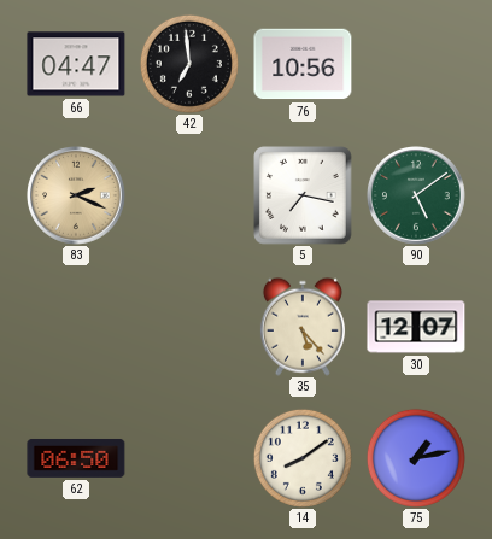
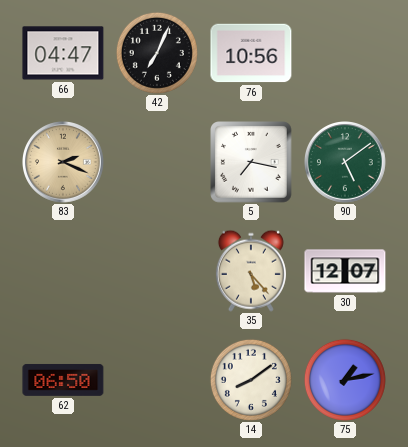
42: 6:59 -> 7:04
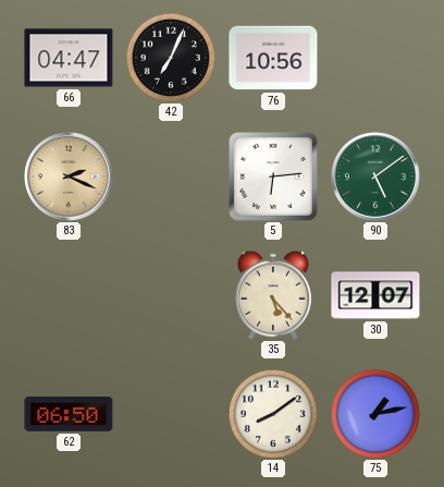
5: 7:17 -> 6:14
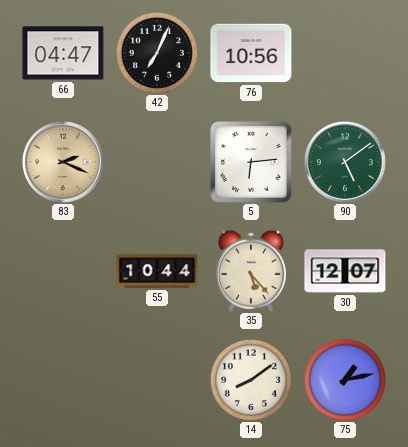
55: none -> 10:44
62: 06:50 -> none
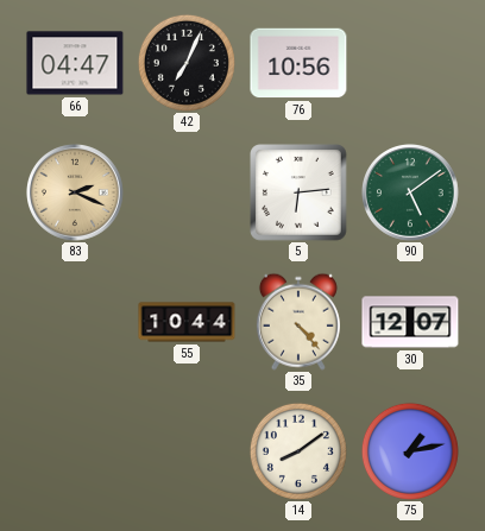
35: 5:23 -> 4:23
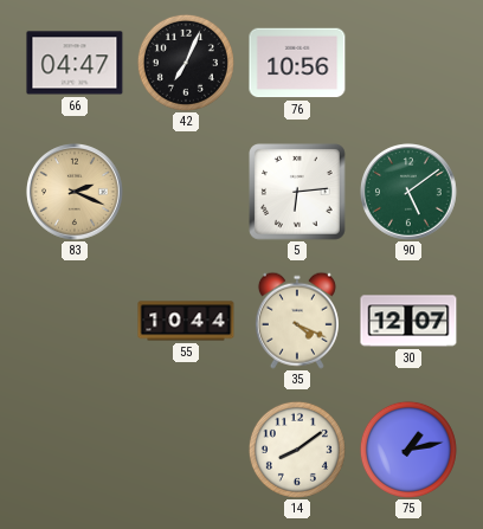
35: 4:23 -> 4:19
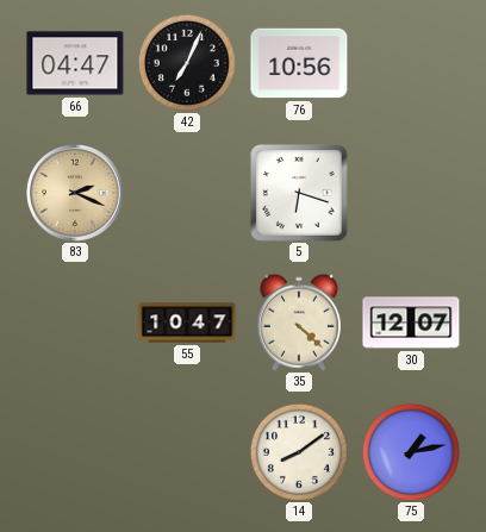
5: 6:14 -> 6:18
90: 5:09 -> none
55: 10:44 -> 10:47
35: 4:19 -> 4:22
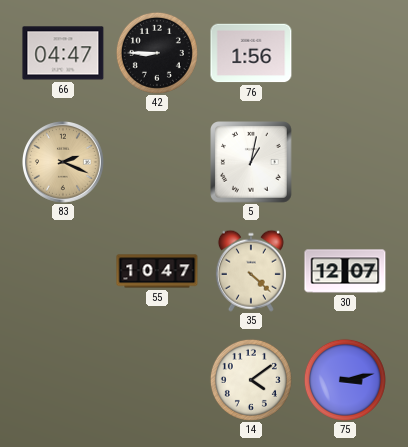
42: 7:04 -> 8:45
76: 10:56 -> 1:56
5: 6:18 -> 1:02
14: 8:09 -> 4:09
75: 1:13 -> 3:13
